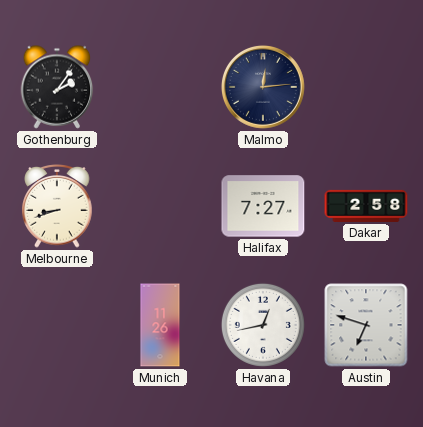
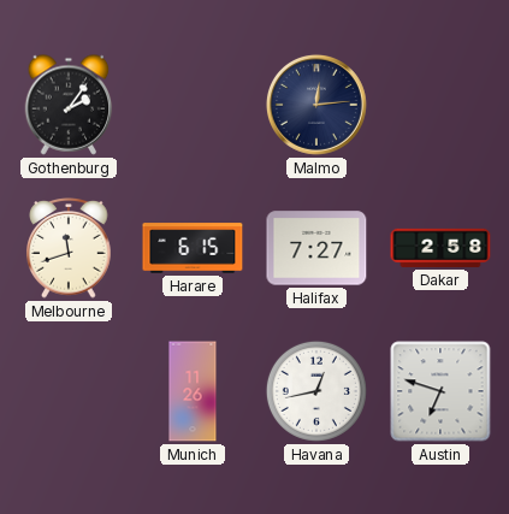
Melbourne: 8:42 -> 11:42
Harare: none -> 6:15
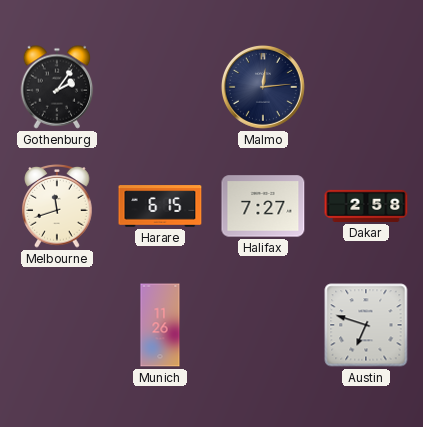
Havana: 12:43 -> none
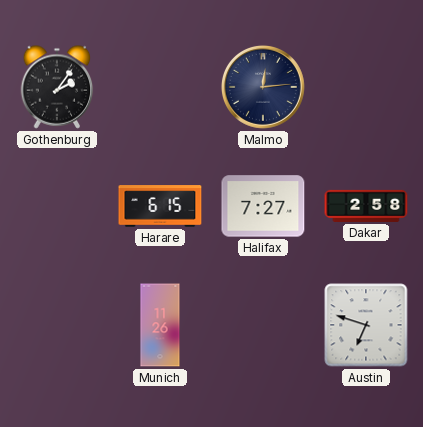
Melbourne: 11:42 -> none
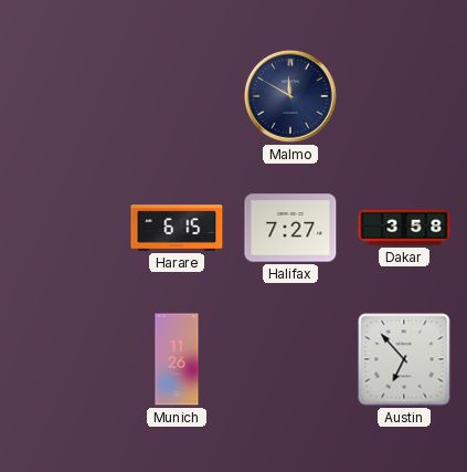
Gothenburg: 2:06 -> none
Malmo: 12:14 -> 11:50
Dakar: 2:58 -> 3:58
Austin: 6:48 -> 6:53
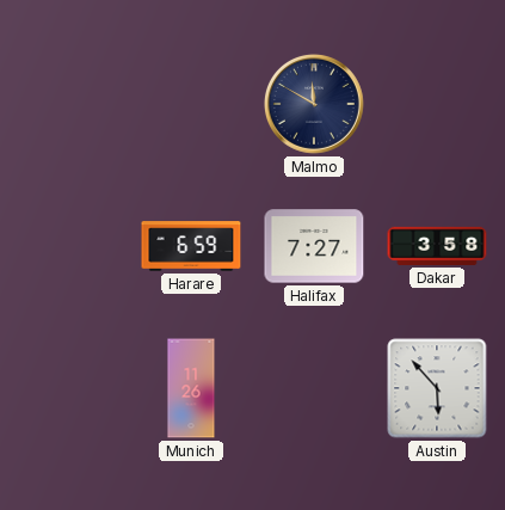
Harare: 6:15 -> 6:59
Austin: 6:53 -> 5:53
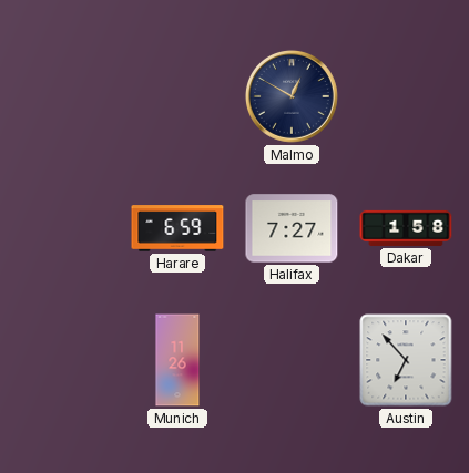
Malmo: 11:50 -> 12:50
Dakar: 3:58 -> 1:58
Austin: 5:53 -> 6:53
